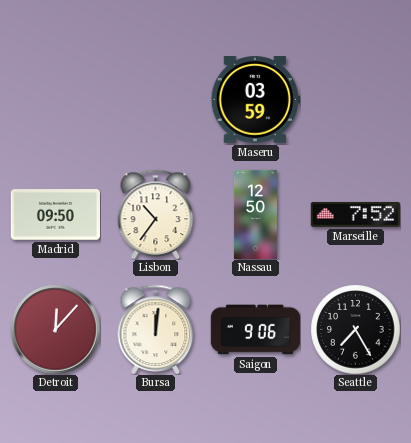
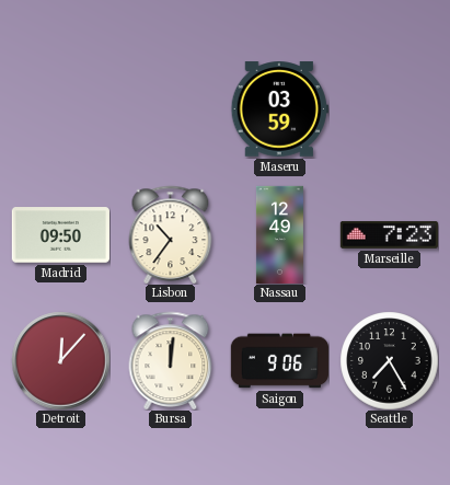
Nassau: 12:50 -> 12:49
Marseille: 7:52 -> 7:23
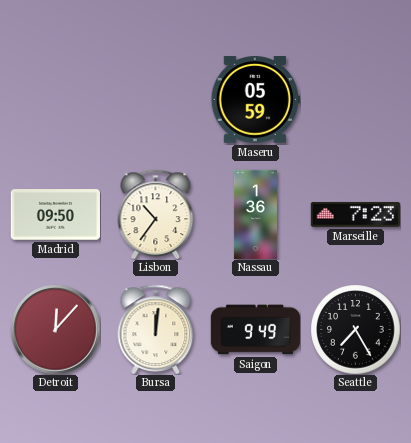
Maseru: 03:59 -> 05:59
Nassau: 12:49 -> 1:36
Saigon: 9:06 -> 9:49
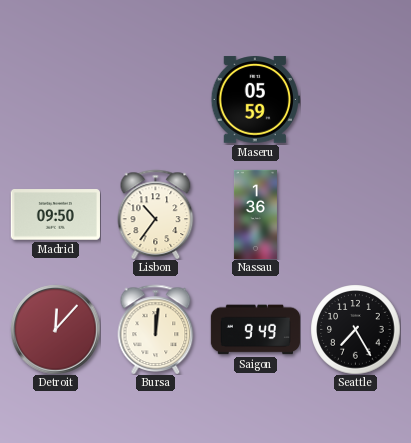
Marseille: 7:23 -> none
